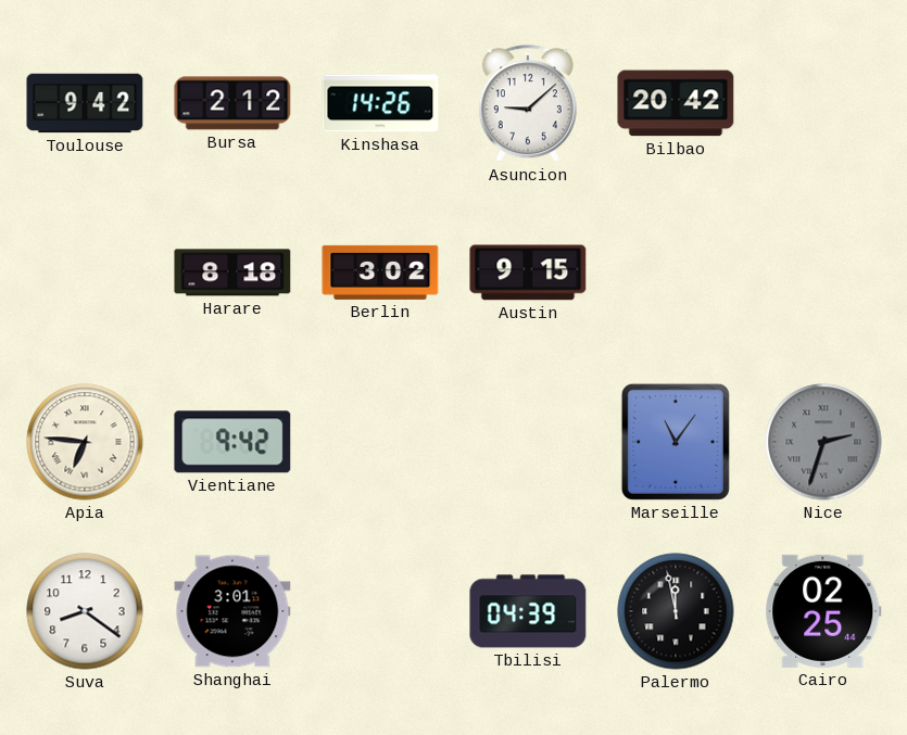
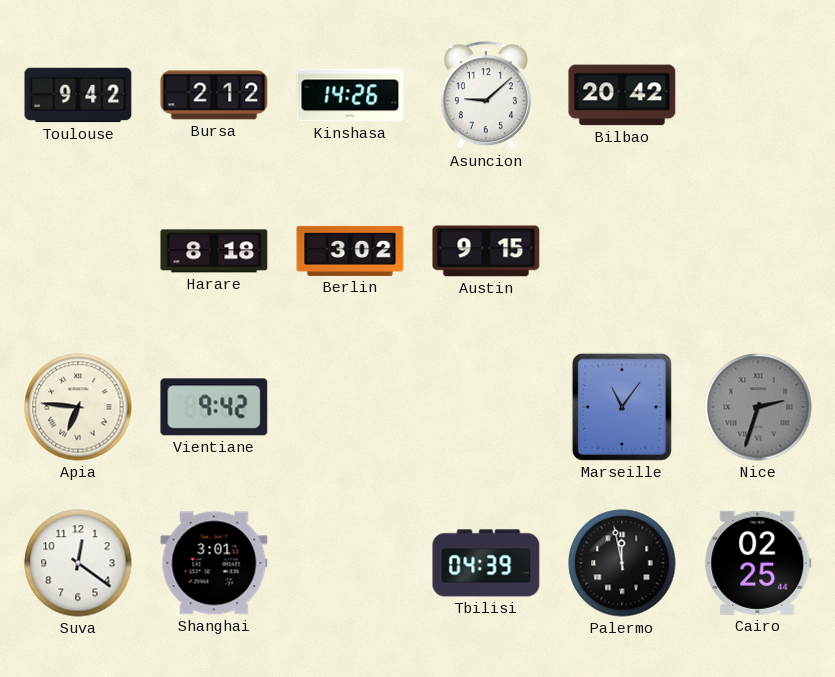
Suva: 8:21 -> 12:21
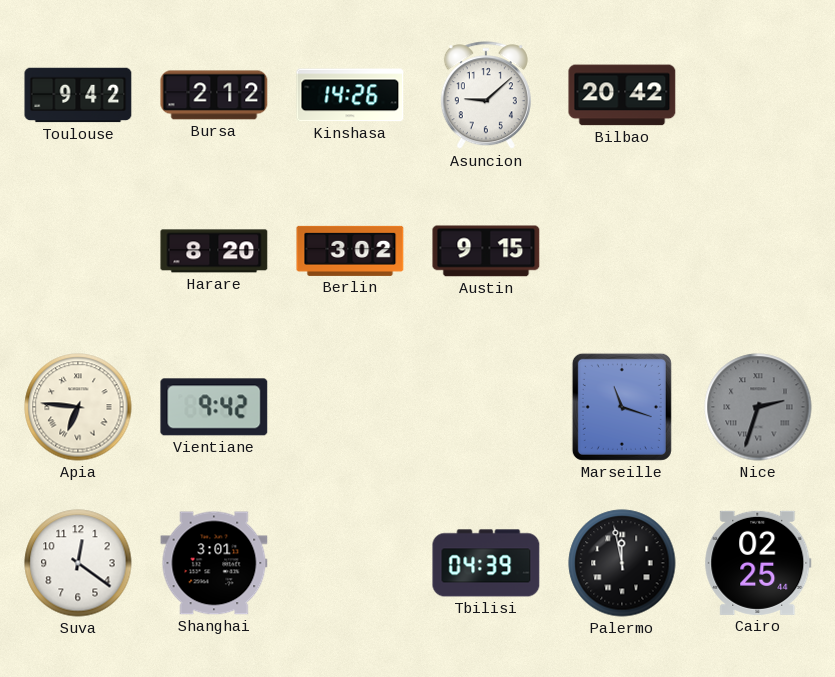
Harare: 8:18 -> 8:20
Marseille: 11:06 -> 11:18
